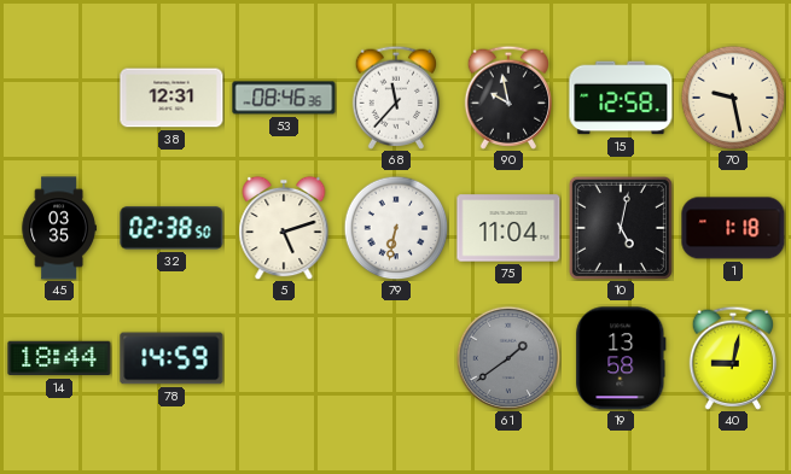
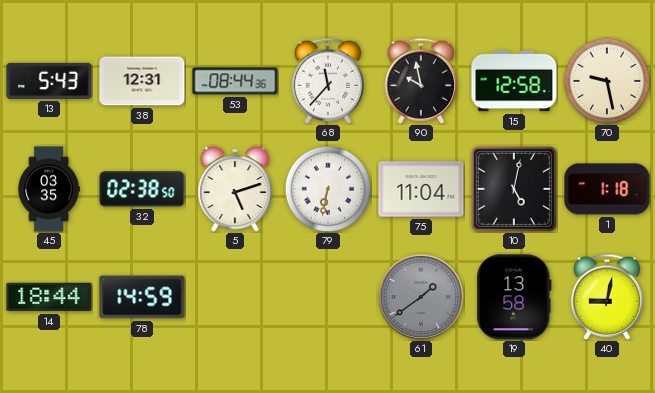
13: none -> 5:43
53: 08:46 -> 08:44
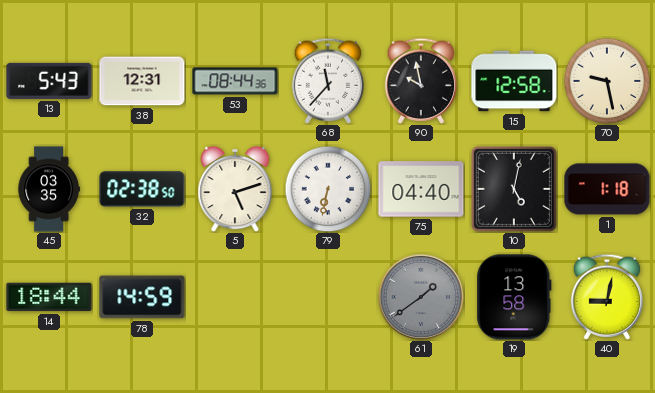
75: 11:04 -> 04:40
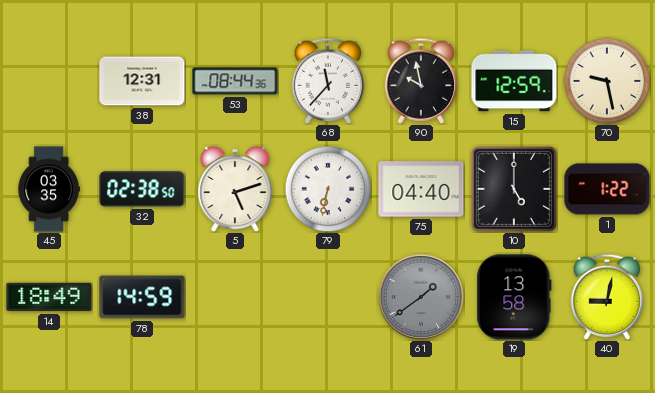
13: 5:43 -> none
15: 12:58 -> 12:59
10: 5:02 -> 5:00
1: 1:18 -> 1:22
14: 18:44 -> 18:49
